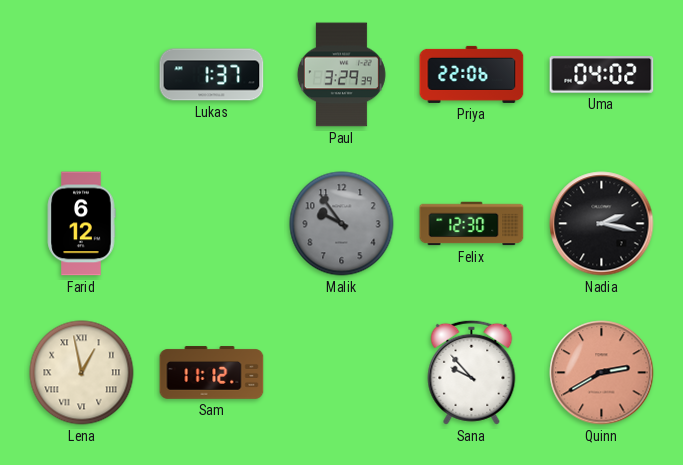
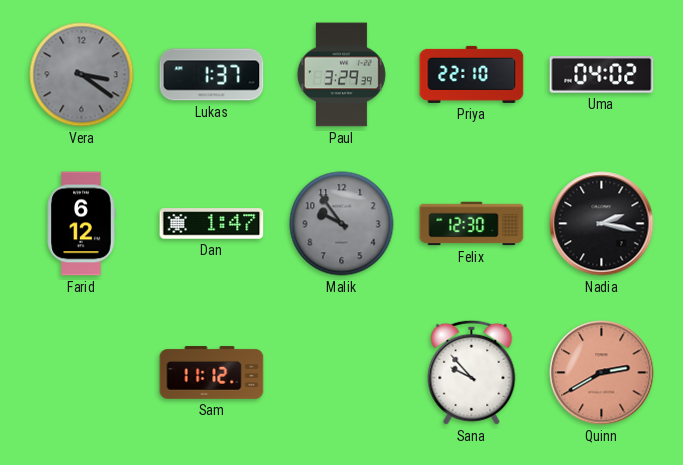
Vera: none -> 3:21
Priya: 22:06 -> 22:10
Dan: none -> 1:47
Lena: 12:58 -> none
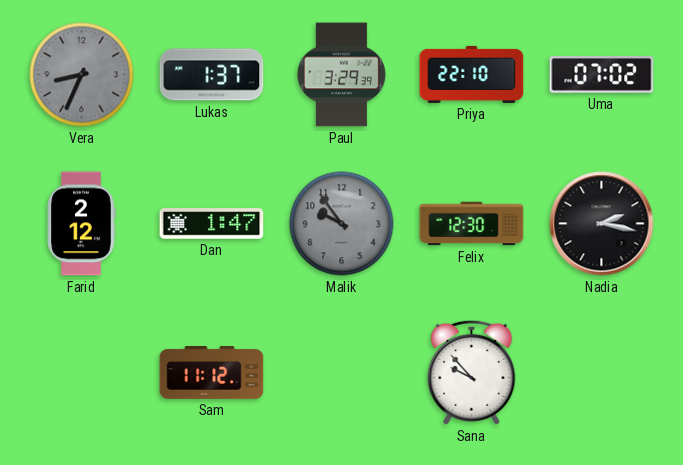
Vera: 3:21 -> 8:34
Uma: 04:02 -> 07:02
Farid: 6:12 -> 2:12
Quinn: 2:40 -> none
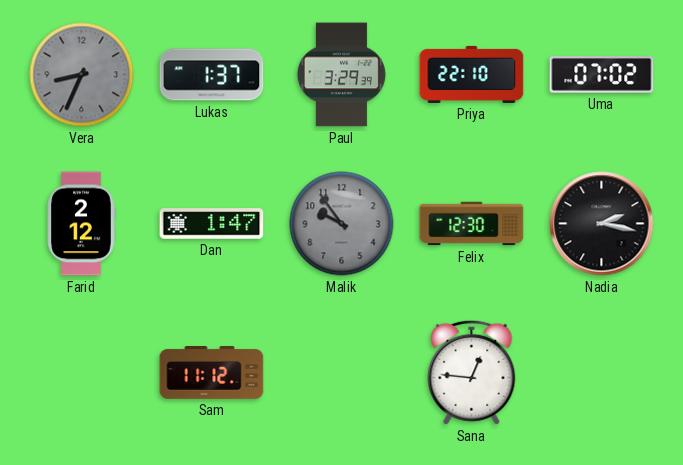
Sana: 9:53 -> 12:46
